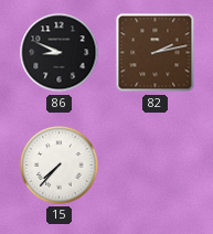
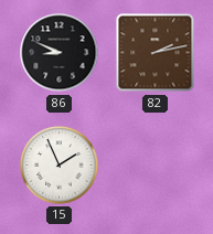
15: 7:37 -> 1:56
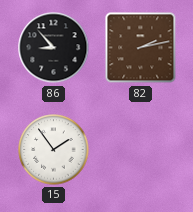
86: 8:49 -> 8:53
15: 1:56 -> 1:54
